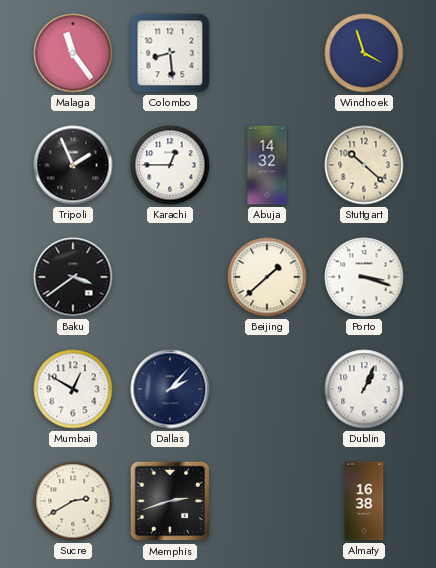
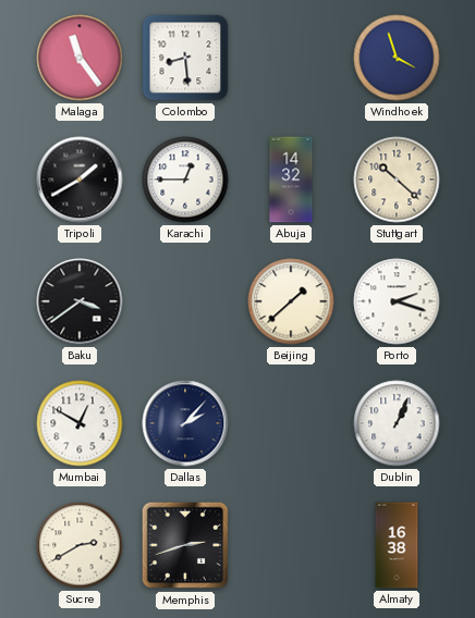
Tripoli: 1:56 -> 1:40
Porto: 3:18 -> 2:18
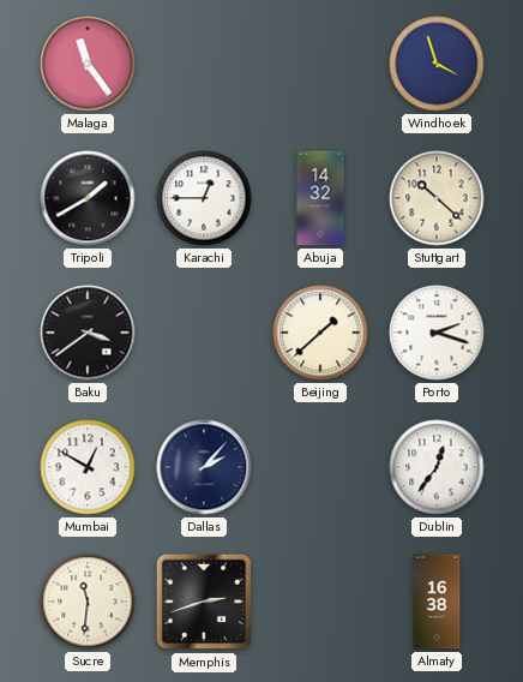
Colombo: 8:29 -> none
Dublin: 1:04 -> 12:36
Sucre: 2:40 -> 11:31
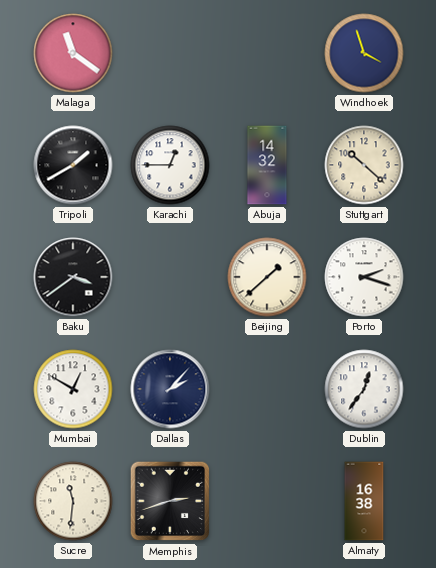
Malaga: 11:24 -> 11:21
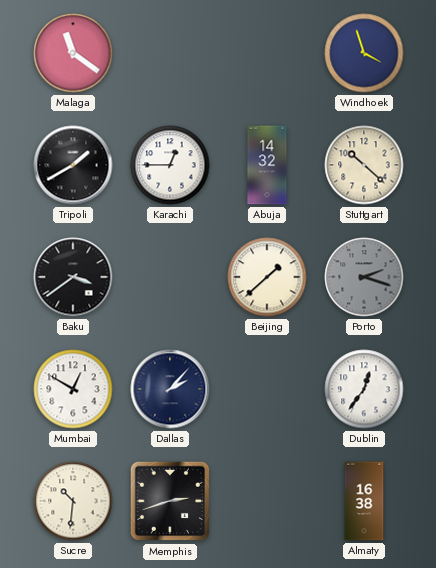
Porto dial: white -> grey
Sucre: 11:31 -> 10:31
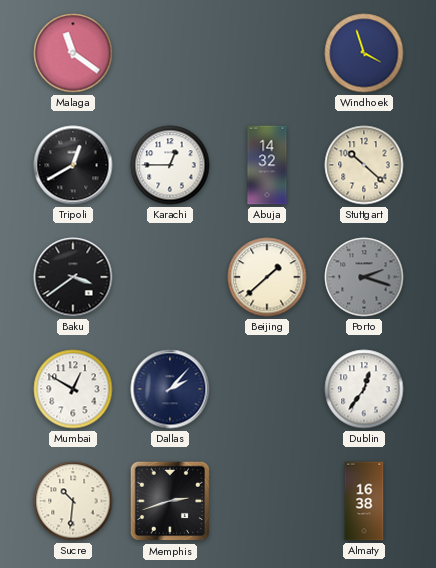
Tripoli: 1:40 -> 12:40
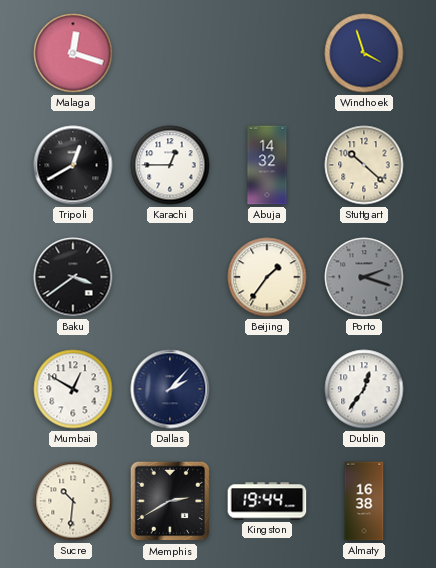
Malaga: 11:21 -> 12:18
Beijing: 1:38 -> 1:36
Memphis: 2:42 -> 2:40
Kingston: none -> 19:44
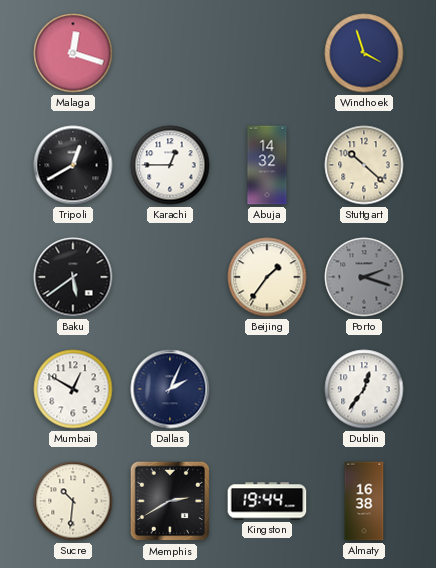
Baku: 3:39 -> 5:39
Dallas: 2:07 -> 2:04
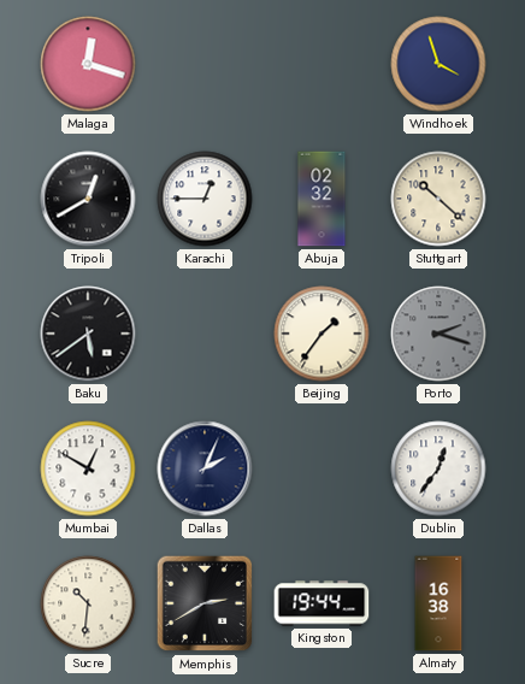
Abuja: 14:32 -> 02:32
